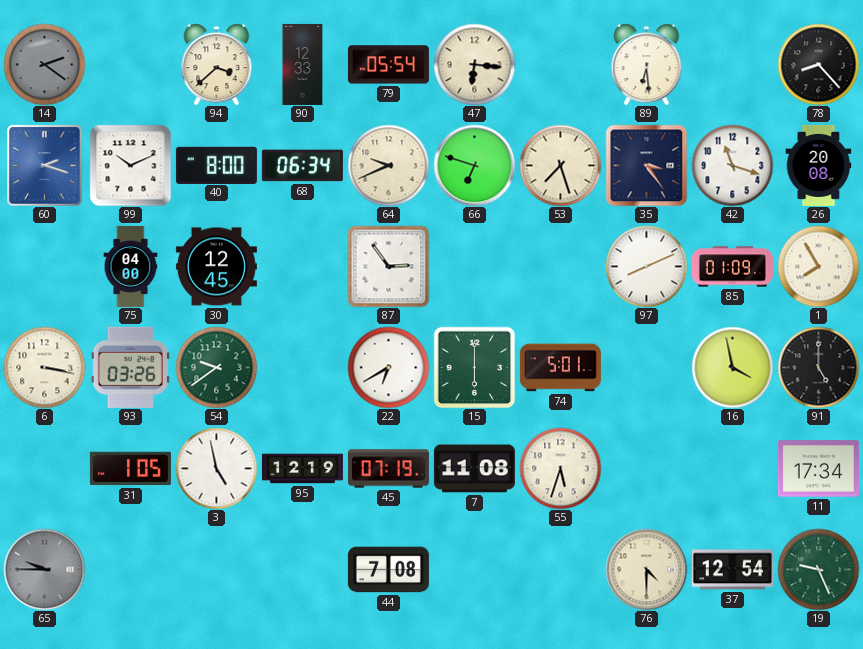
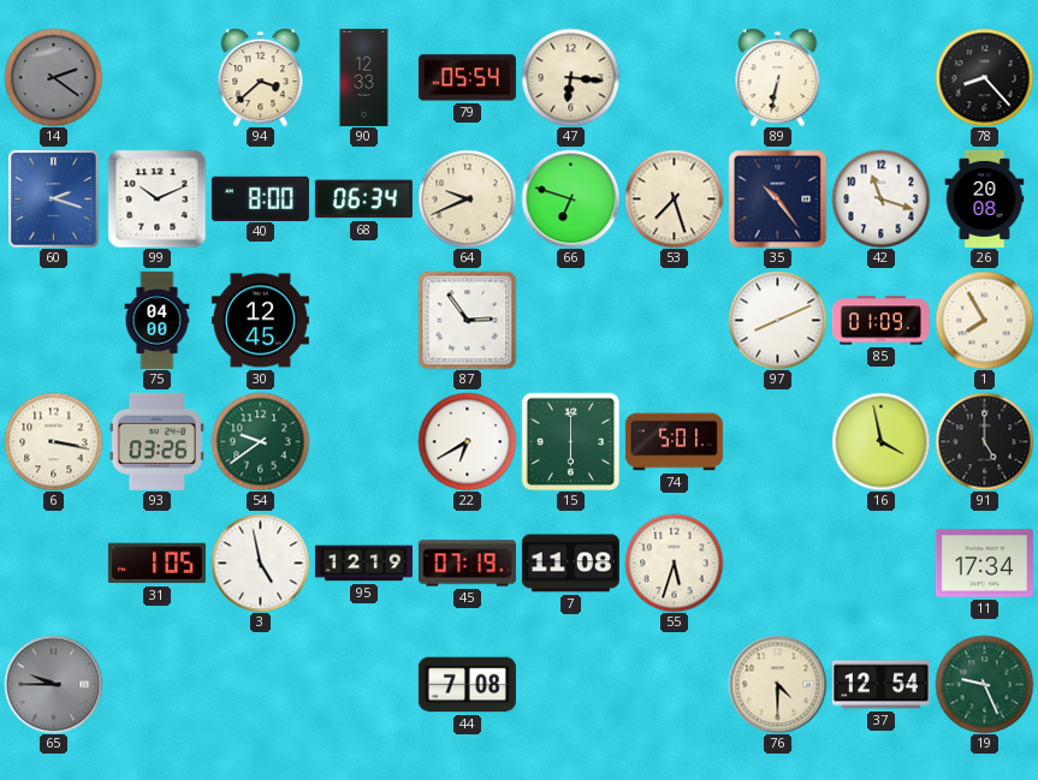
89: 6:29 -> 6:32
35: 3:24 -> 10:24
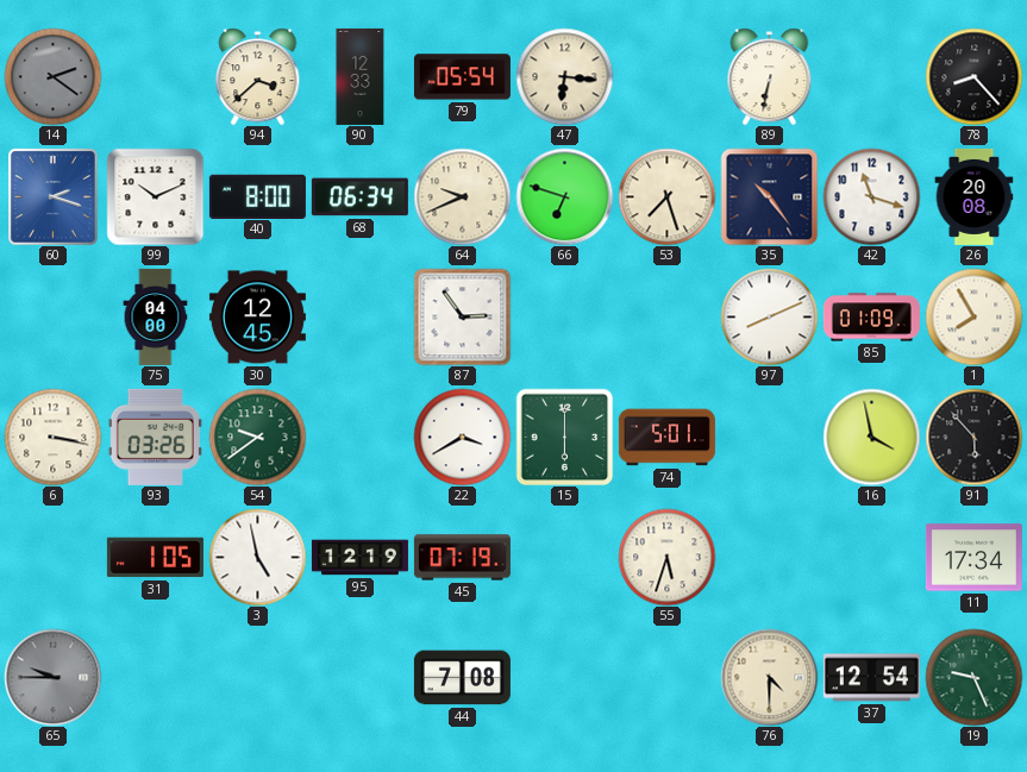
22: 6:40 -> 3:40
91: 5:00 -> 5:53
7: 11:08 -> none
